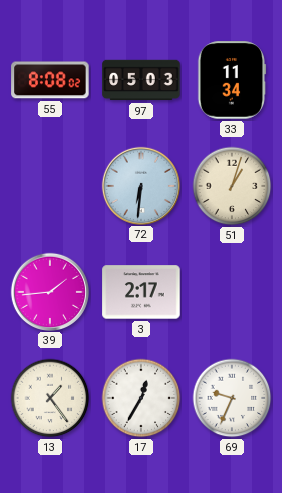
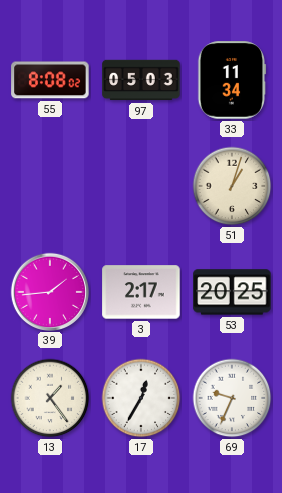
72: 6:31 -> none
53: none -> 20:25
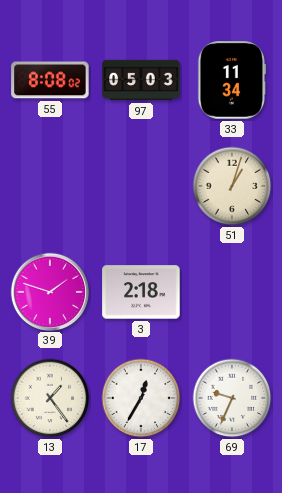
39: 1:44 -> 1:48
3: 2:17 -> 2:18
53: 20:25 -> none
